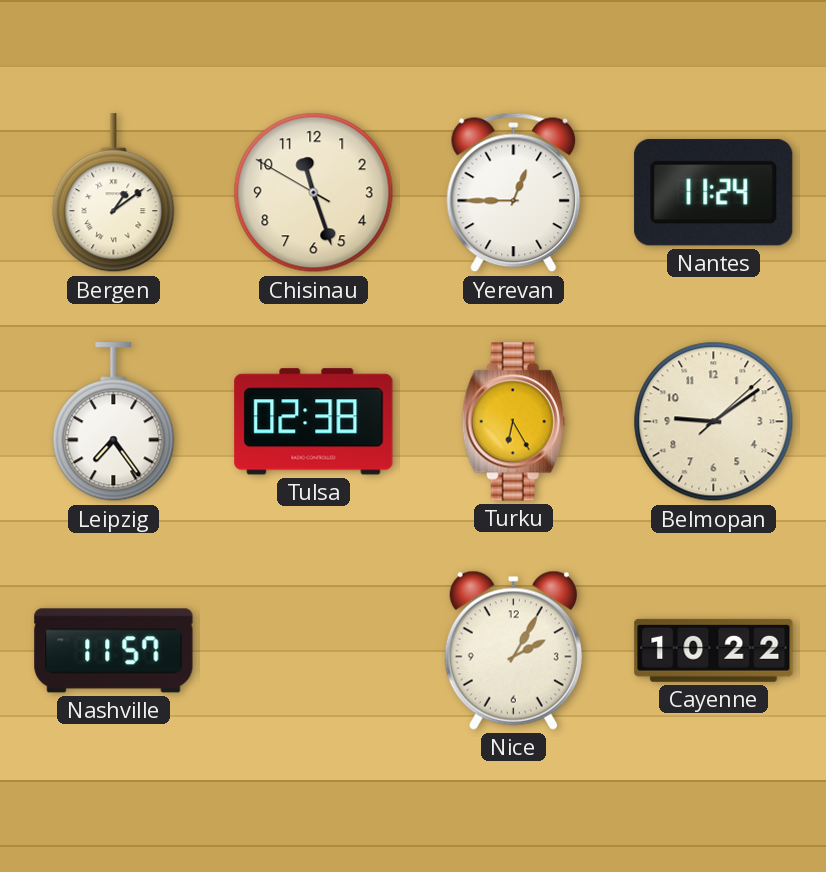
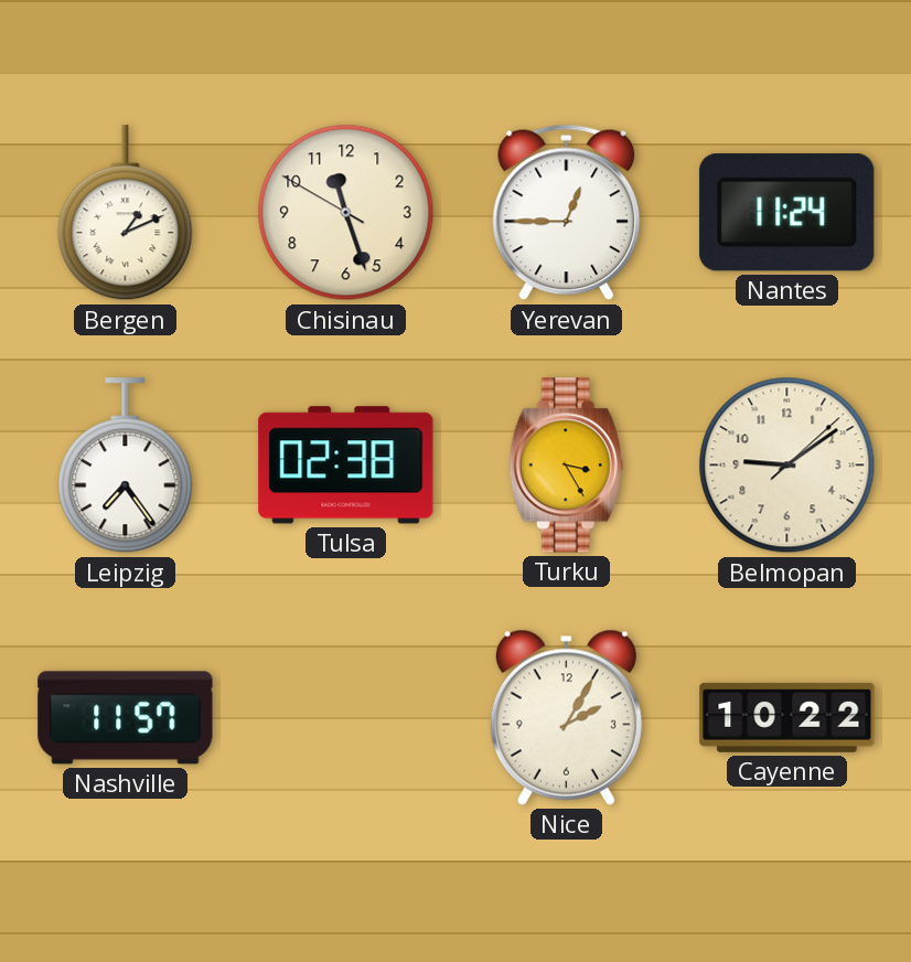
Bergen: 1:09 -> 1:11
Turku: 6:25 -> 3:25
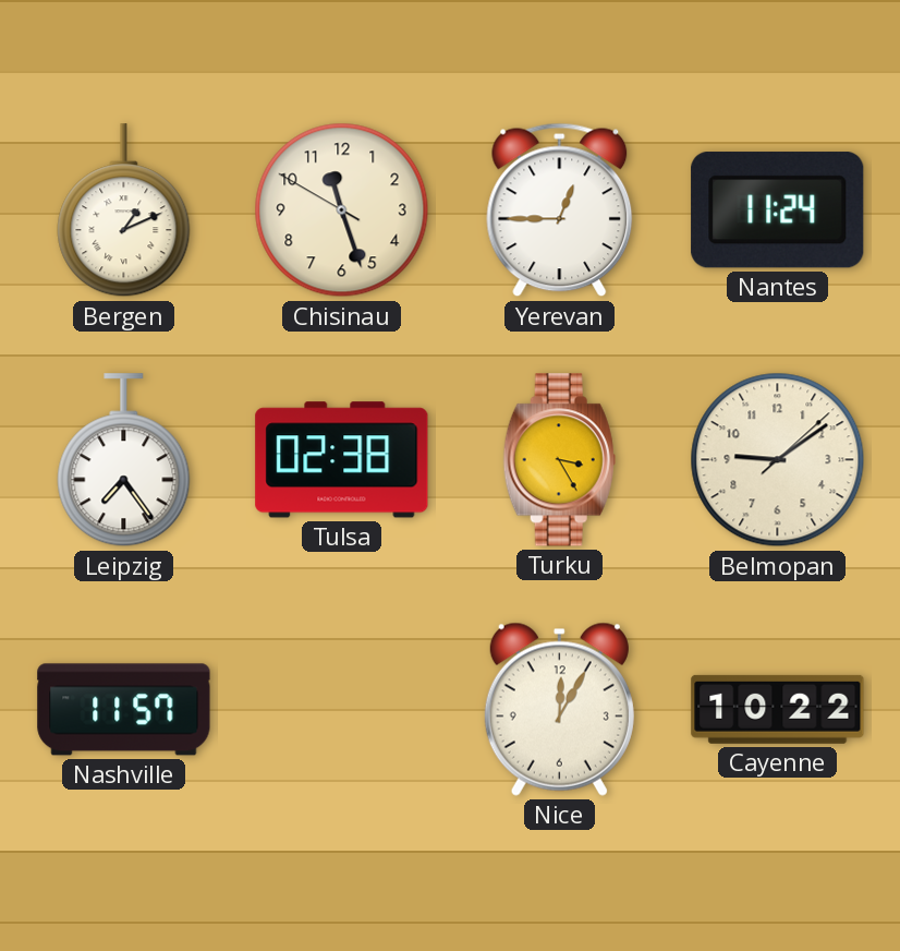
Nice: 2:05 -> 12:05
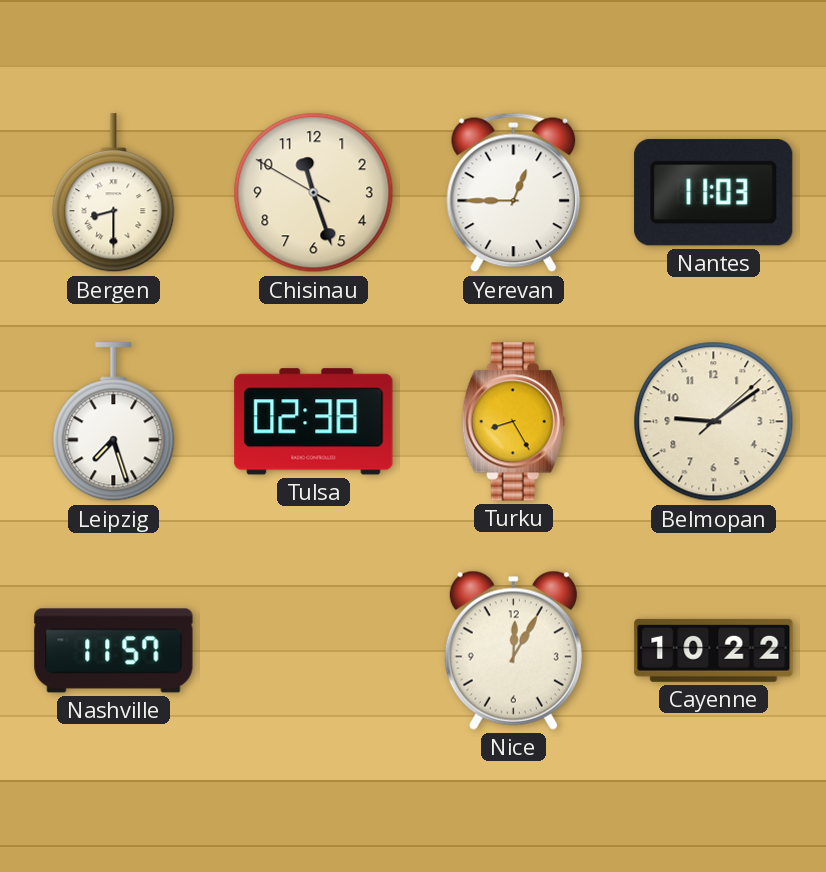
Bergen: 1:11 -> 8:30
Nantes: 11:24 -> 11:03
Leipzig: 7:24 -> 7:27
Turku: 3:25 -> 8:25
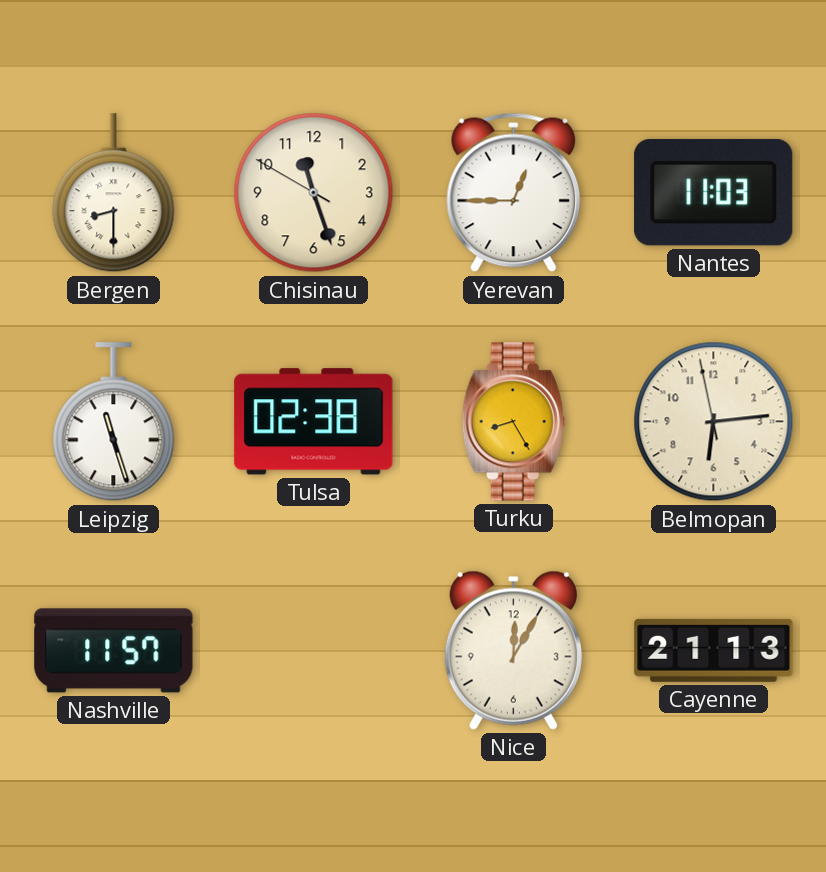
Leipzig: 7:27 -> 11:27
Belmopan: 9:09 -> 6:13
Cayenne: 10:22 -> 21:13
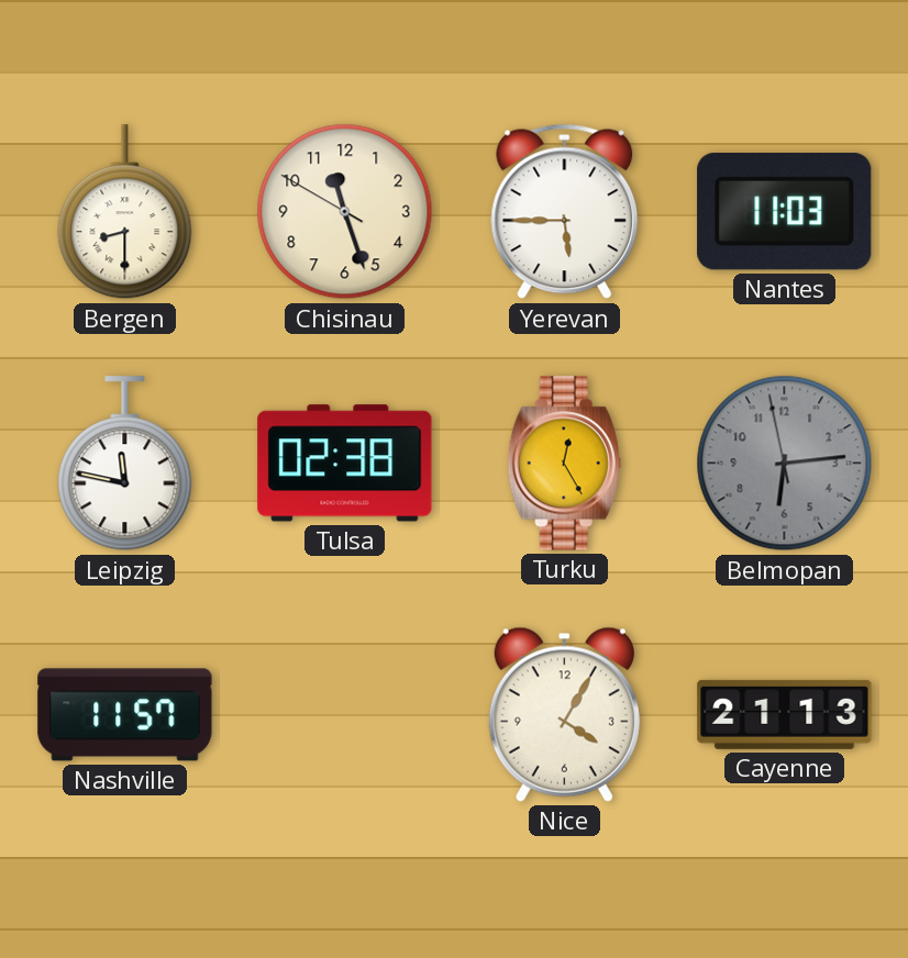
Yerevan: 12:45 -> 5:45
Leipzig: 11:27 -> 11:47
Turku: 8:25 -> 12:25
Belmopan dial: cream -> grey
Nice: 12:05 -> 4:05
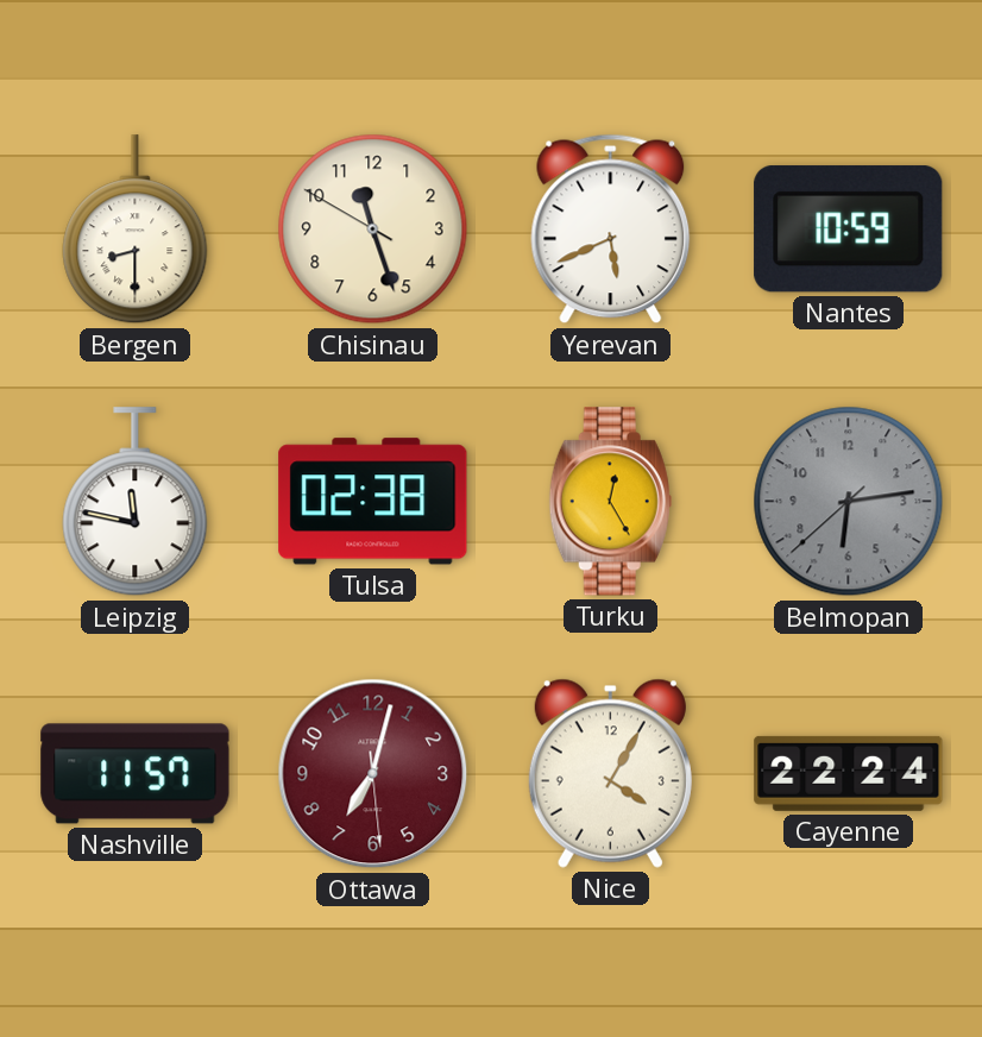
Yerevan: 5:45 -> 5:41
Nantes: 11:03 -> 10:59
Belmopan: 6:13:58 -> 6:13:38
Ottawa: none -> 7:02
Cayenne: 21:13 -> 22:24
